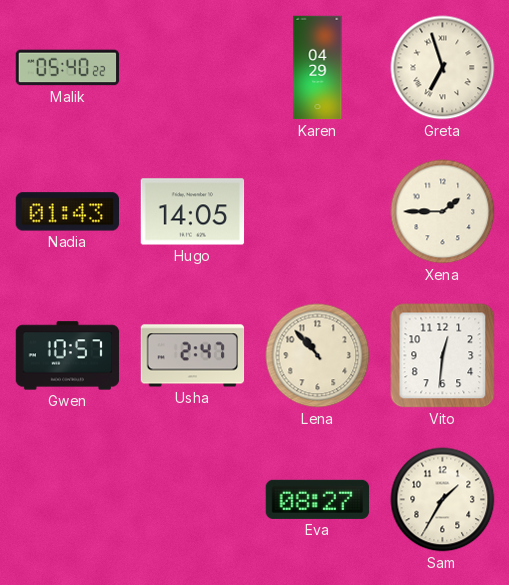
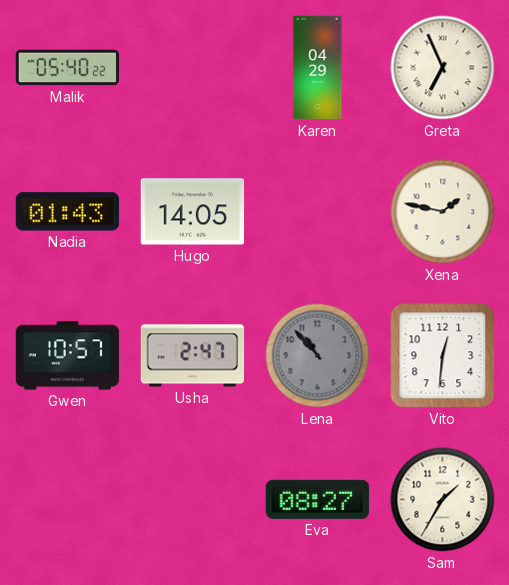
Greta: 6:57 -> 6:56
Xena: 1:45 -> 1:47
Lena dial: cream -> grey
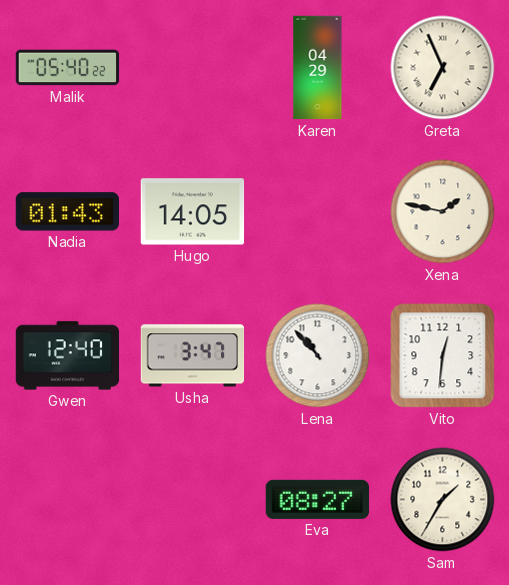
Gwen: 10:57 -> 12:40
Usha: 2:47 -> 3:47
Lena dial: grey -> white
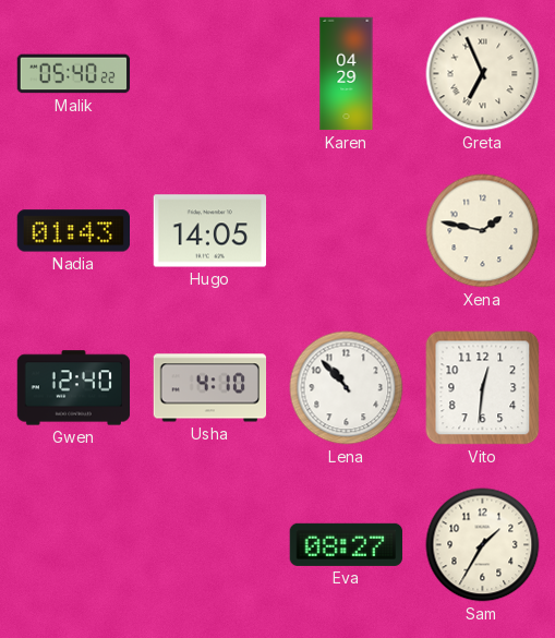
Usha: 3:47 -> 4:10
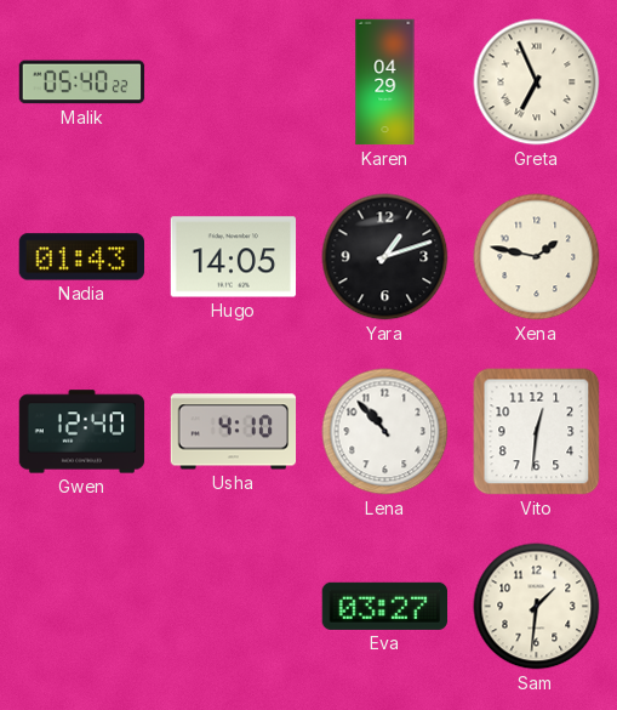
Yara: none -> 1:12
Eva: 08:27 -> 03:27
Sam: 1:35 -> 1:31
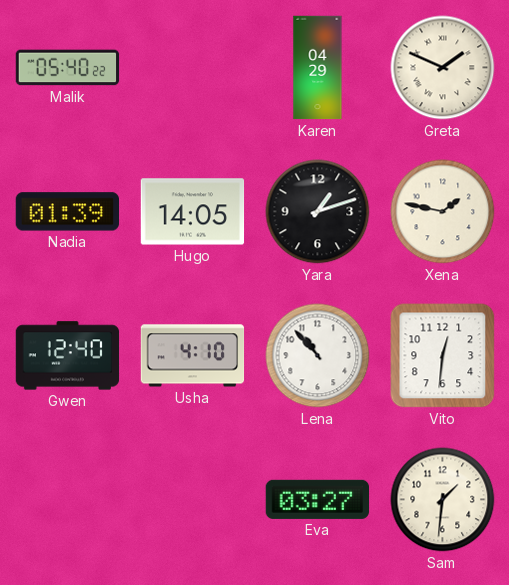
Greta: 6:56 -> 1:49
Nadia: 01:43 -> 01:39
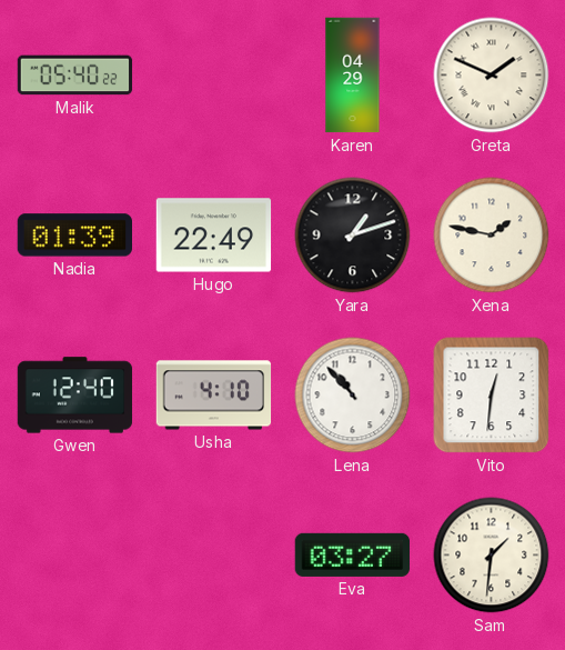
Hugo: 14:05 -> 22:49
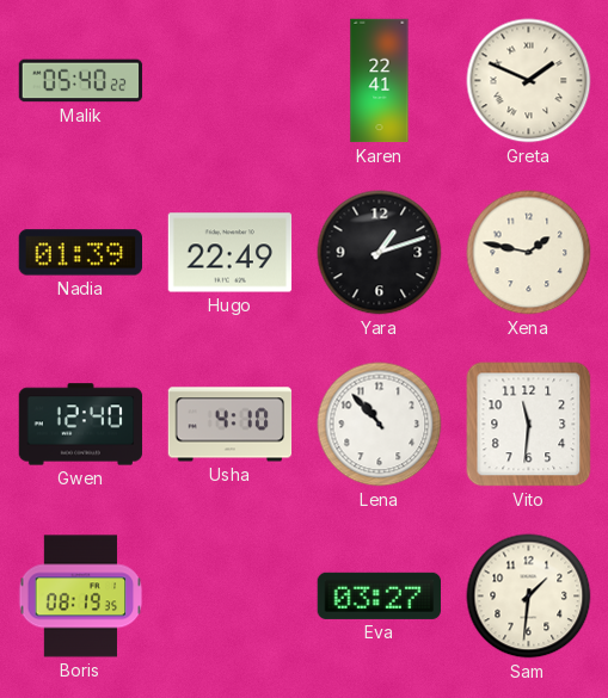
Karen: 04:29 -> 22:41
Vito: 12:31 -> 11:31
Boris: none -> 08:19
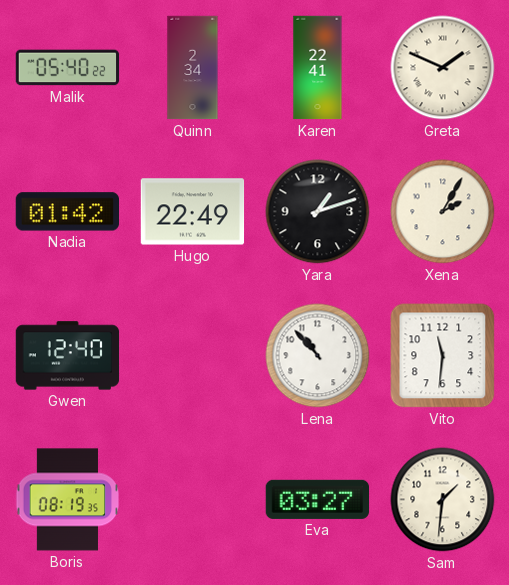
Quinn: none -> 2:34
Nadia: 01:39 -> 01:42
Xena: 1:47 -> 2:05
Usha: 4:10 -> none
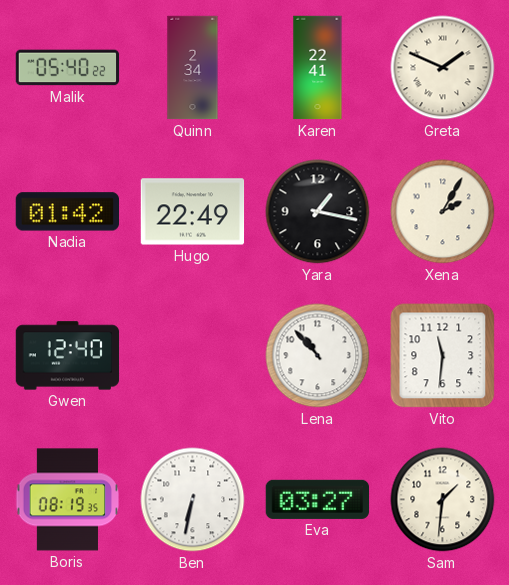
Yara: 1:12 -> 1:17
Ben: none -> 6:32
